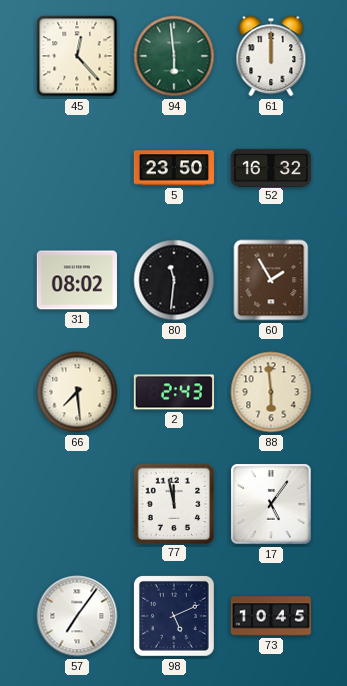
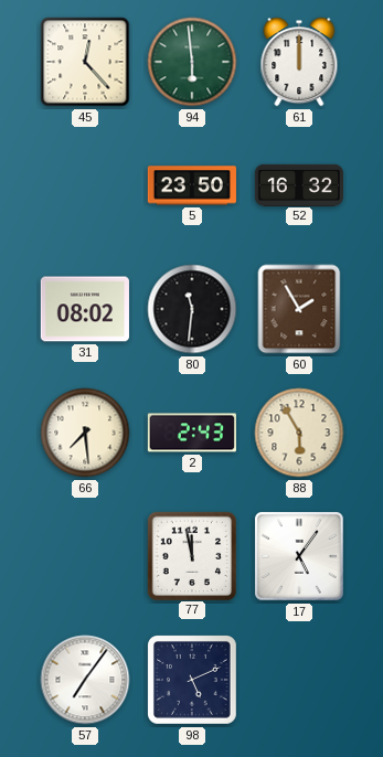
88: 5:59 -> 5:55
73: 10:45 -> none
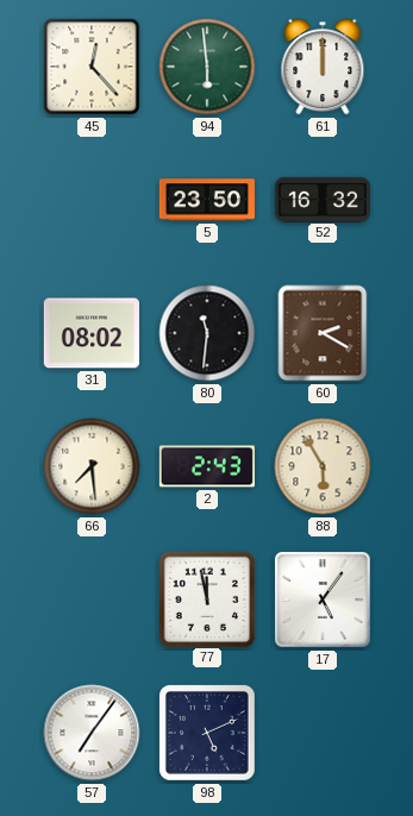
60: 1:55 -> 2:20
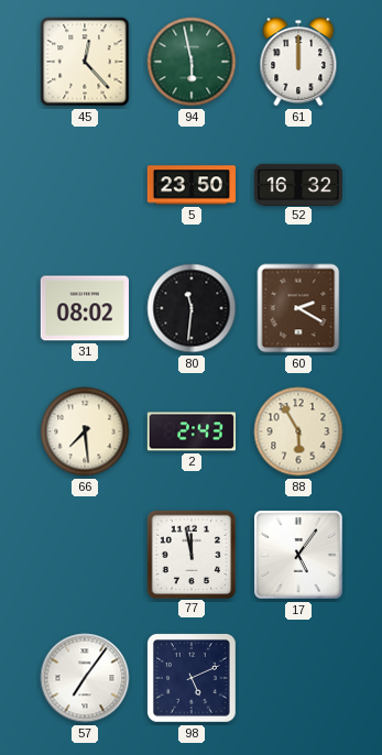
94: 5:59 -> 5:58
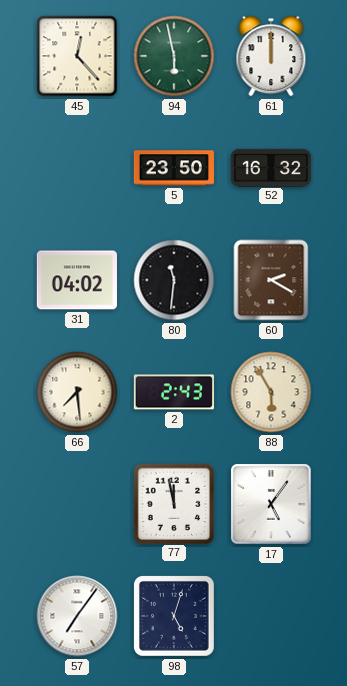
31: 08:02 -> 04:02
98: 5:11 -> 5:03
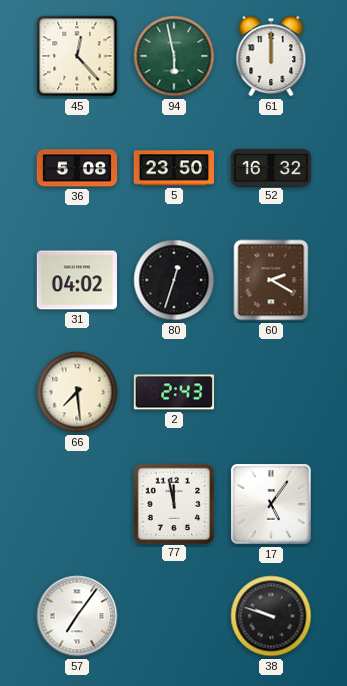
36: none -> 5:08
80: 11:31 -> 12:33
88: 5:55 -> none
98: 5:03 -> none
38: none -> 9:48
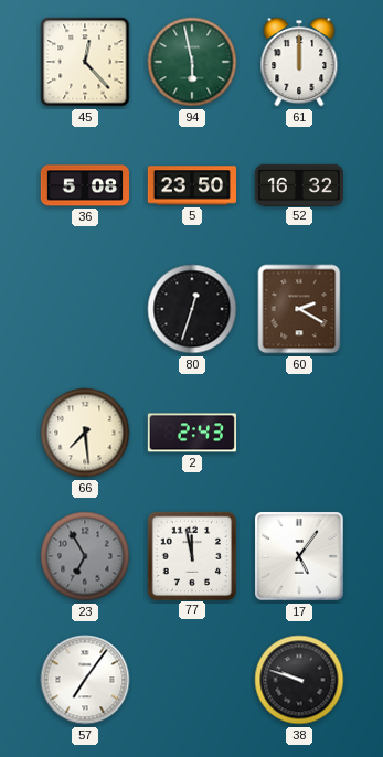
31: 04:02 -> none
23: none -> 6:55
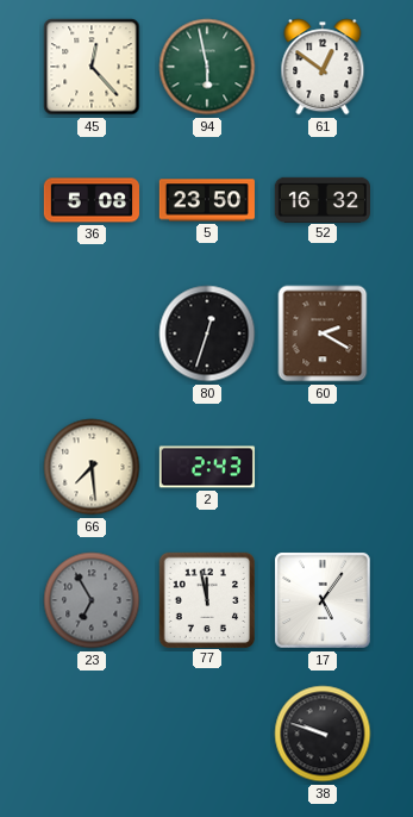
61: 12:00 -> 12:51
57: 7:06 -> none
